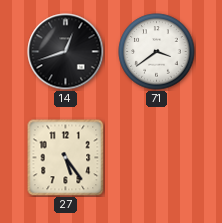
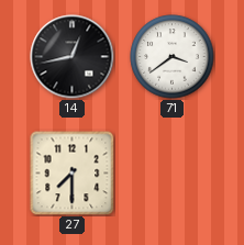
14: 12:42 -> 12:43
27: 5:24 -> 7:30
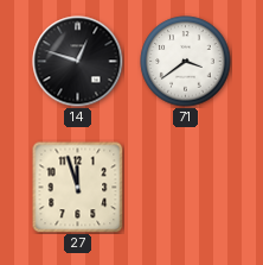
14: 12:43 -> 12:48
27: 7:30 -> 11:57
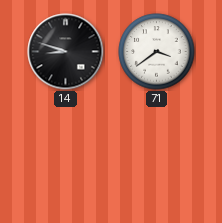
14: 12:48 -> 8:48
27: 11:57 -> none
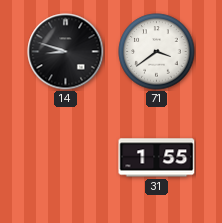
31: none -> 1:55
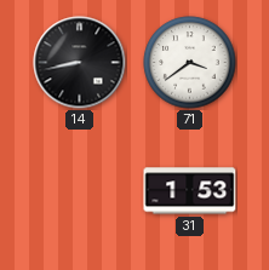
14: 8:48 -> 8:43
31: 1:55 -> 1:53
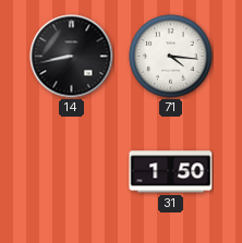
71: 3:39 -> 4:16
31: 1:53 -> 1:50
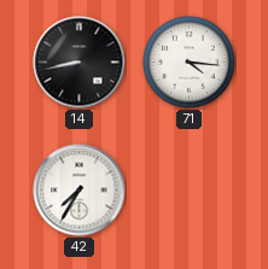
42: none -> 7:35
31: 1:50 -> none
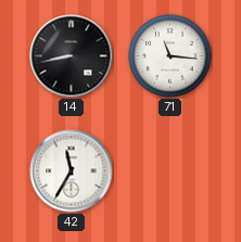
71: 4:16 -> 11:16
42: 7:35 -> 11:35
